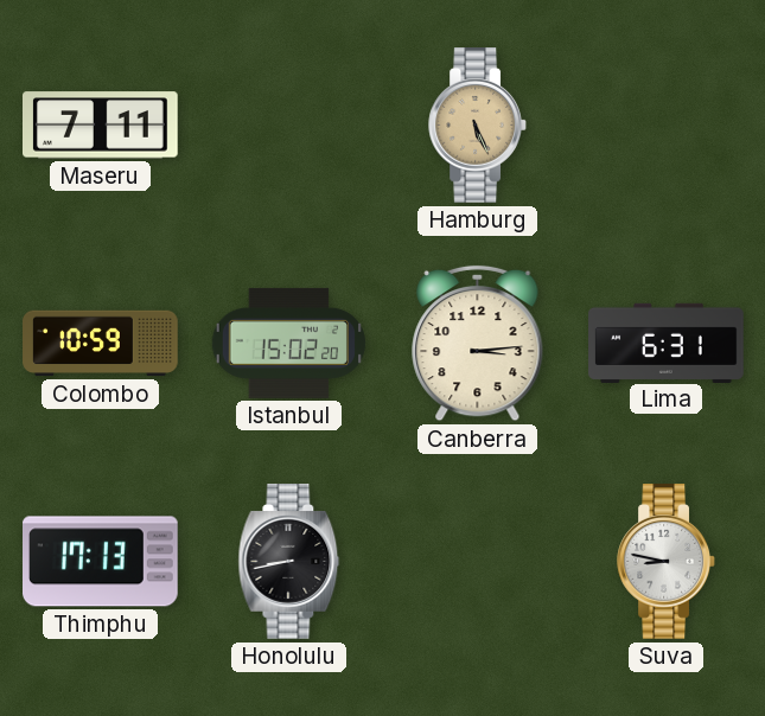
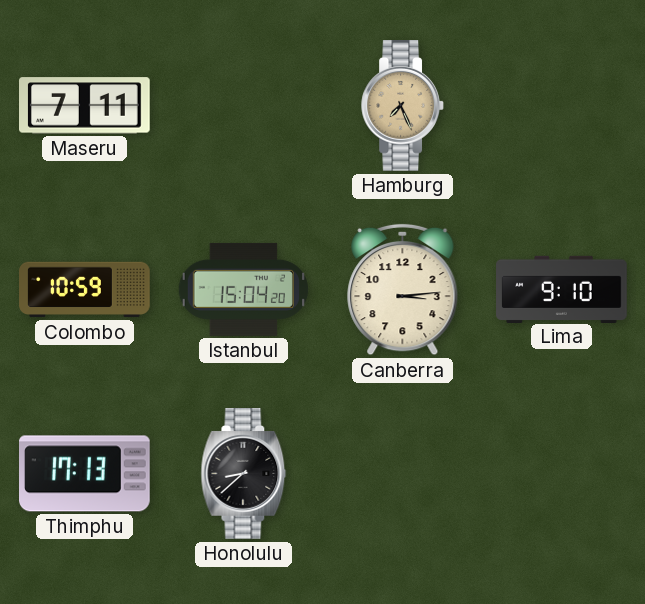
Hamburg: 5:26 -> 7:26
Istanbul: 15:02 -> 15:04
Lima: 6:31 -> 9:10
Honolulu: 8:43 -> 8:38
Suva: 8:47 -> none
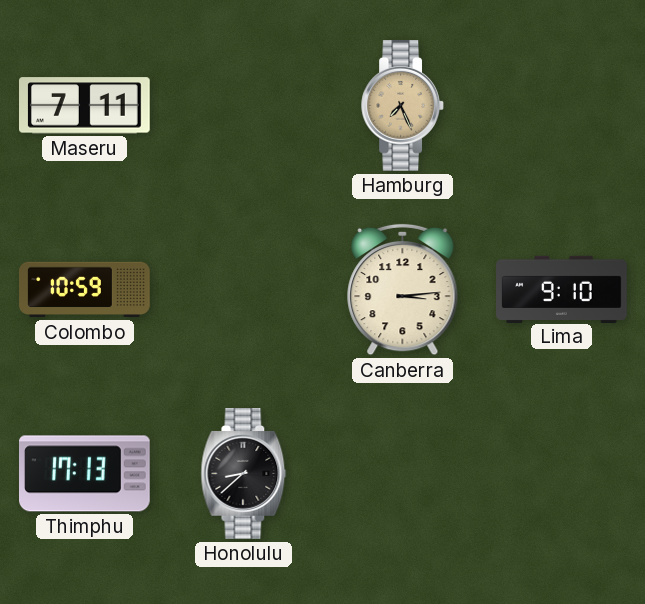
Istanbul: 15:04 -> none
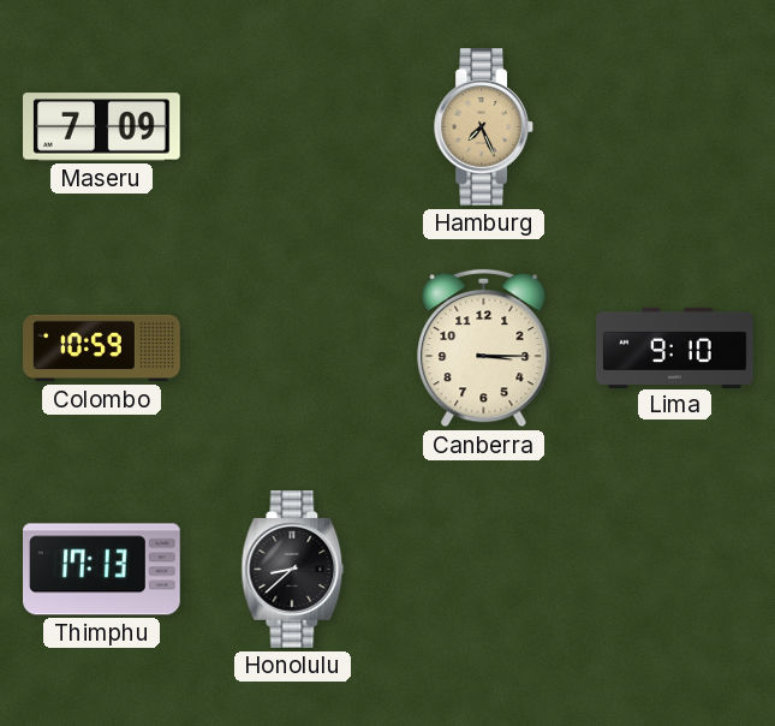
Maseru: 7:11 -> 7:09
Canberra: 3:14 -> 3:15
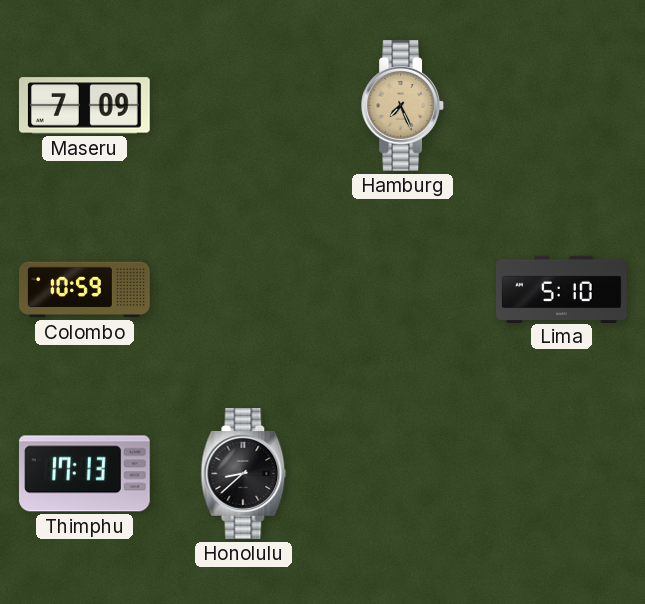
Canberra: 3:15 -> none
Lima: 9:10 -> 5:10
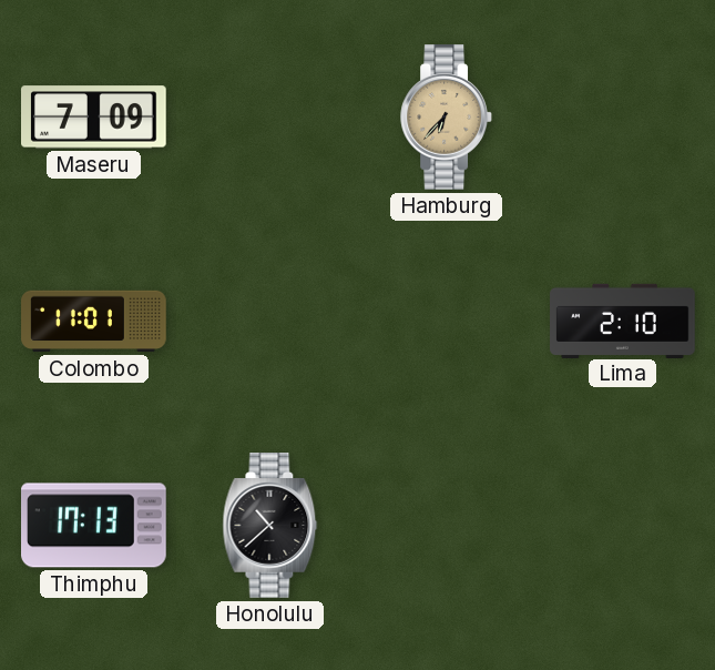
Hamburg: 7:26 -> 6:37
Colombo: 10:59 -> 11:01
Lima: 5:10 -> 2:10
Honolulu: 8:38 -> 10:38
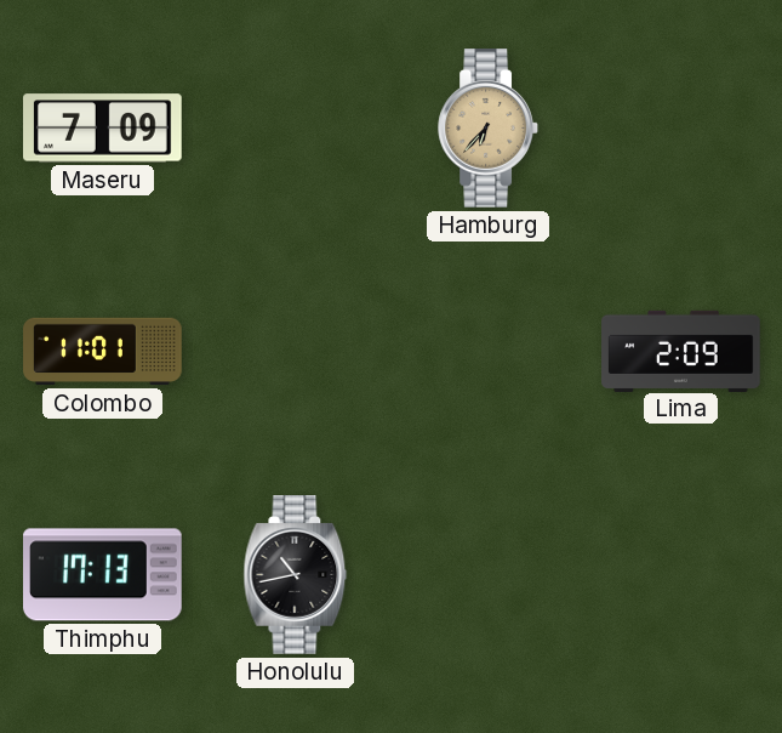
Lima: 2:10 -> 2:09
Honolulu: 10:38 -> 10:43
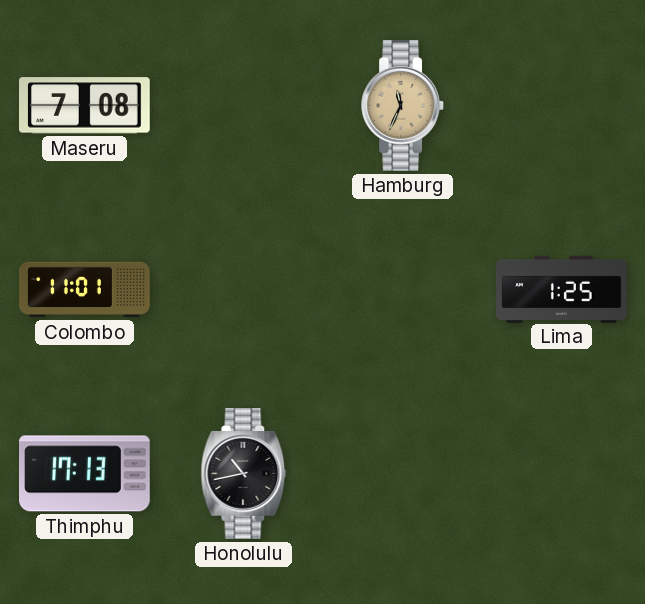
Maseru: 7:09 -> 7:08
Hamburg: 6:37 -> 11:34
Lima: 2:09 -> 1:25
